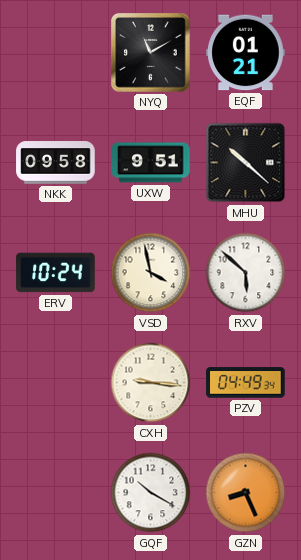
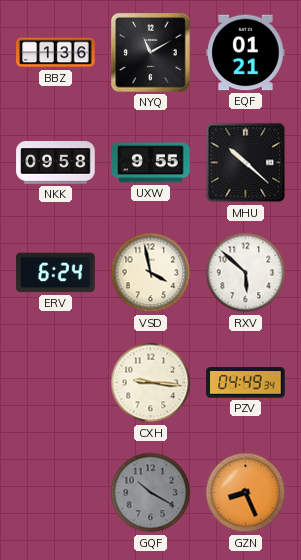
BBZ: none -> 1:36
UXW: 9:51 -> 9:55
ERV: 10:24 -> 6:24
GQF dial: white -> grey
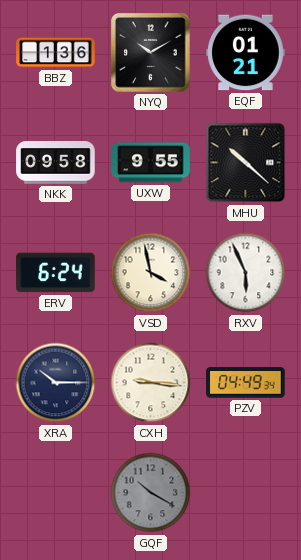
NYQ: 11:10 -> 10:10
RXV: 5:52 -> 5:56
XRA: none -> 10:15
GZN: 8:26 -> none
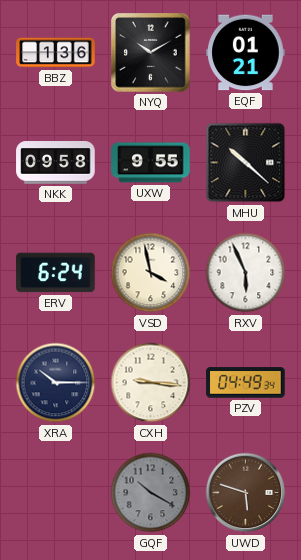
UWD: none -> 5:48
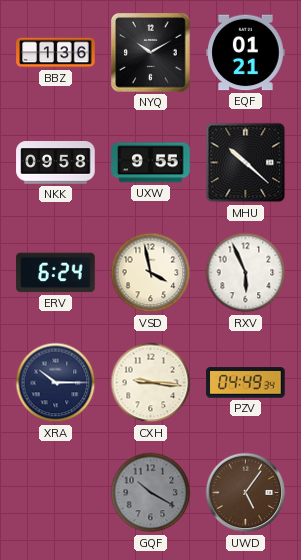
UWD: 5:48 -> 5:06
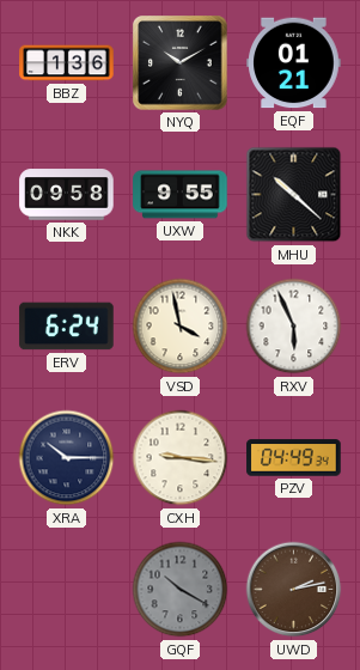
UWD: 5:06 -> 2:13
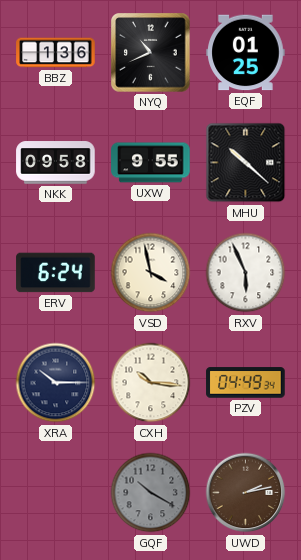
NYQ: 10:10 -> 10:41
EQF: 01:21 -> 01:25
CXH: 9:16 -> 10:16
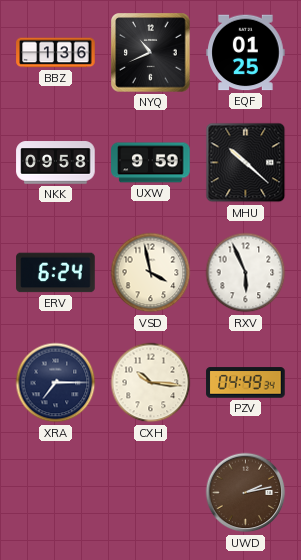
UXW: 9:55 -> 9:59
XRA: 10:15 -> 7:15
GQF: 10:20 -> none
